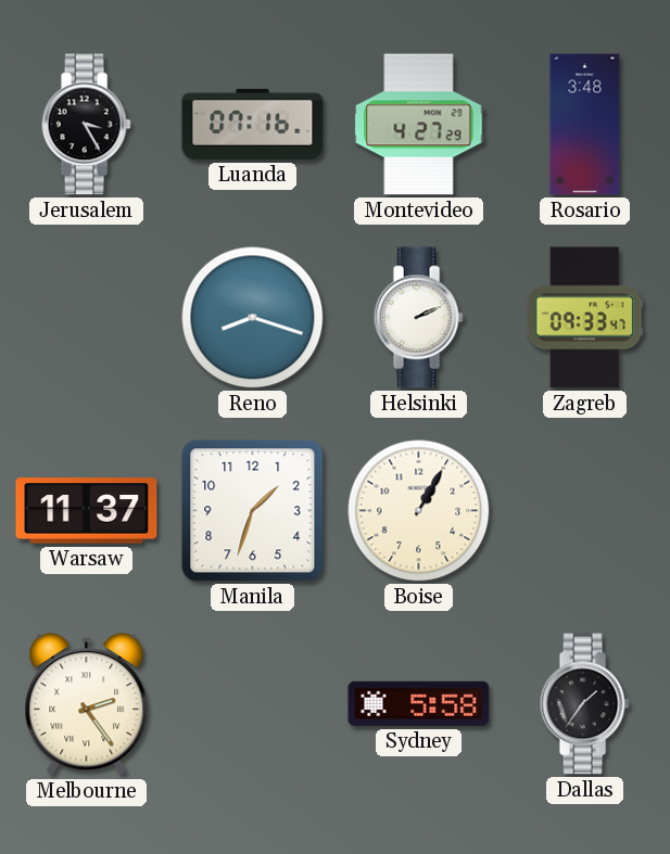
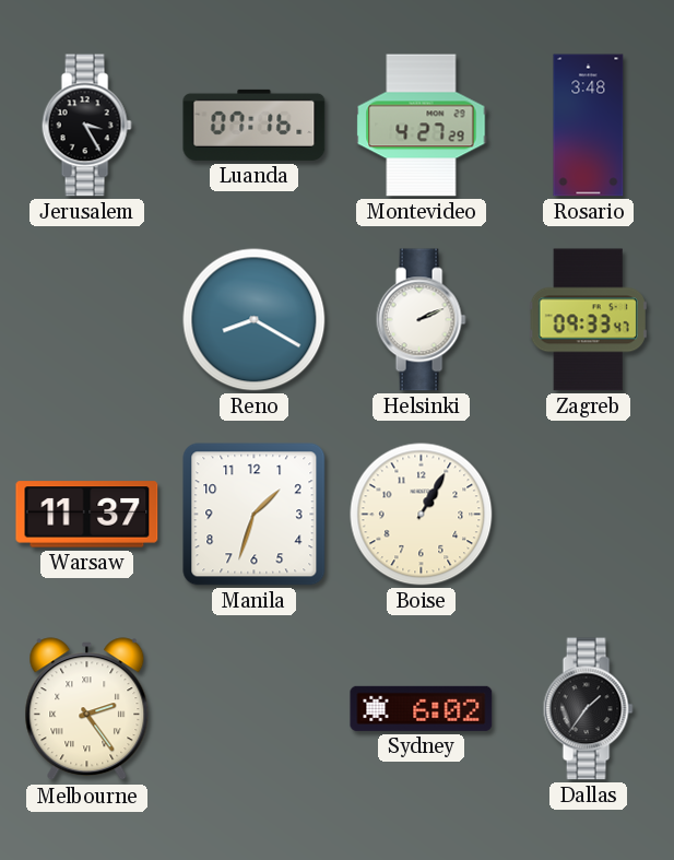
Reno: 8:18 -> 8:20
Sydney: 5:58 -> 6:02
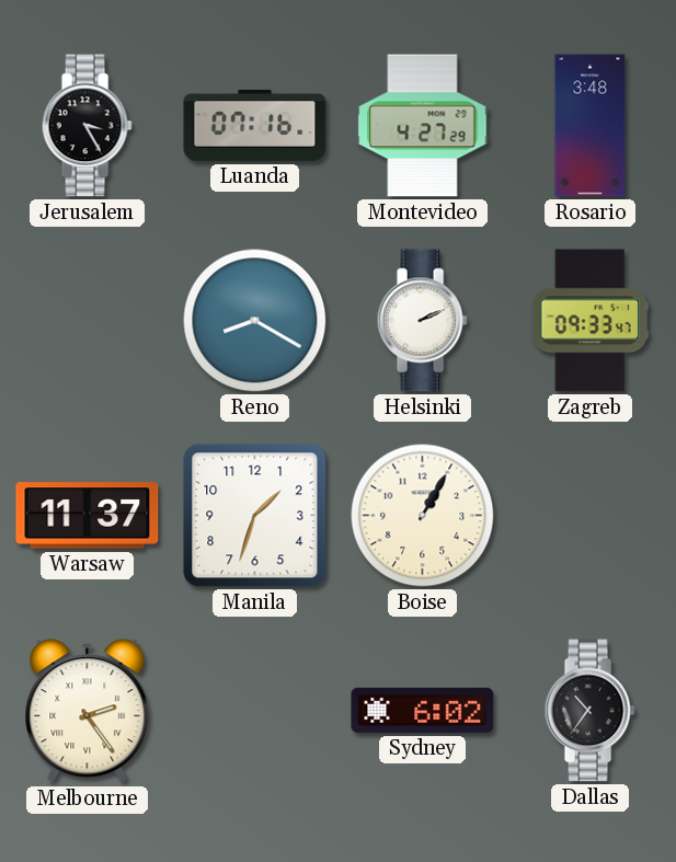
Dallas: 1:36 -> 10:36
